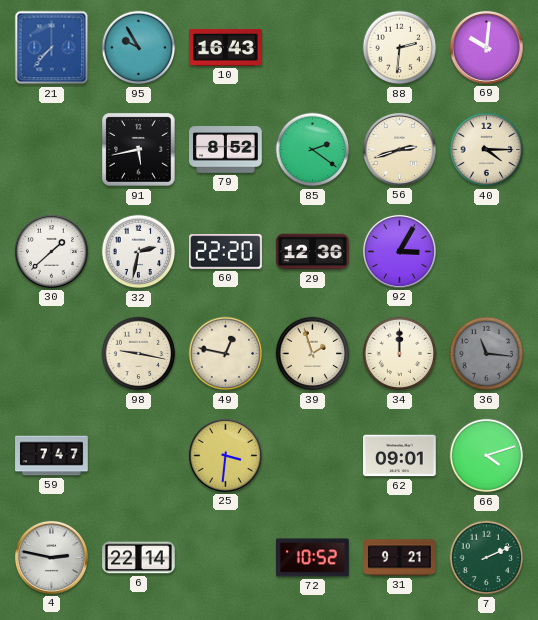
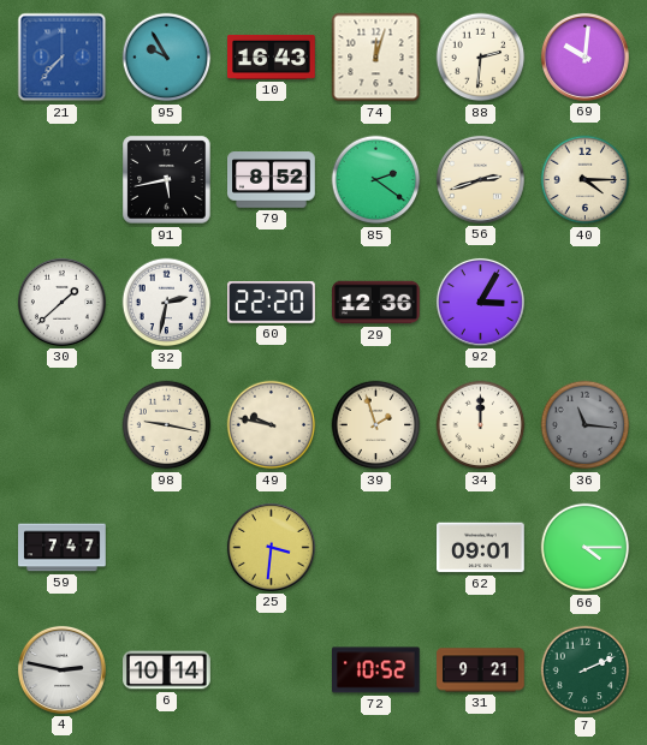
74: none -> 12:03
49: 12:47 -> 9:47
66: 4:12 -> 4:15
6: 22:14 -> 10:14
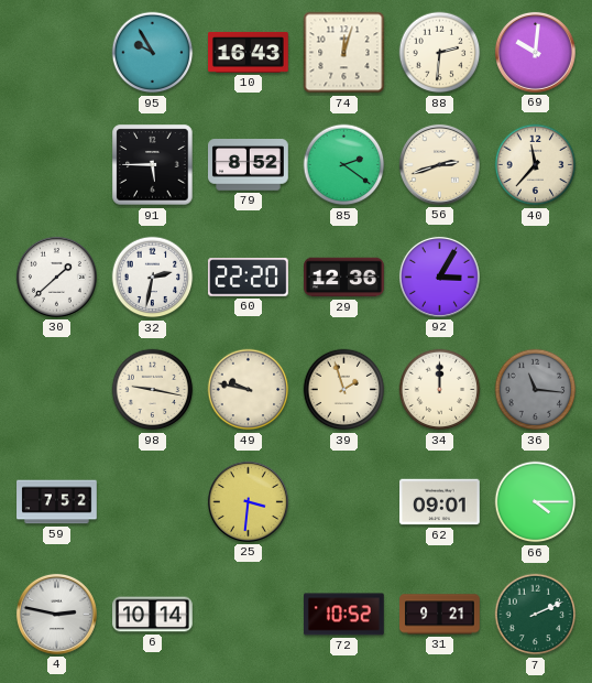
21: 7:37 -> none
91: 5:43 -> 5:45
40: 4:15 -> 11:37
59: 7:47 -> 7:52
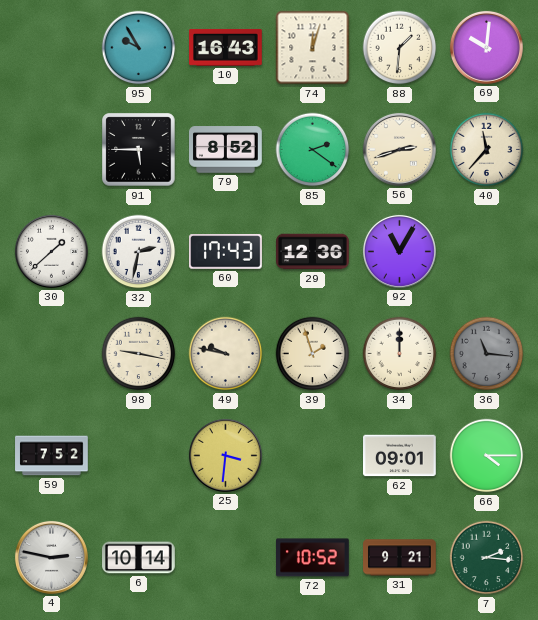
88: 2:31 -> 1:31
60: 22:20 -> 17:43
92: 3:05 -> 11:05
7: 2:11 -> 2:16
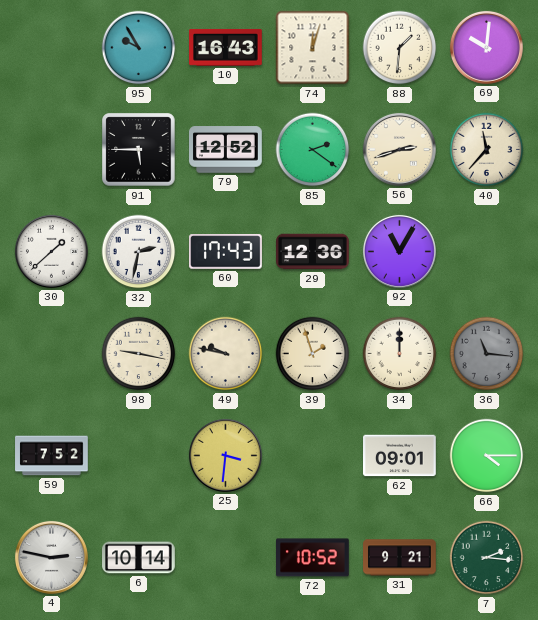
79: 8:52 -> 12:52
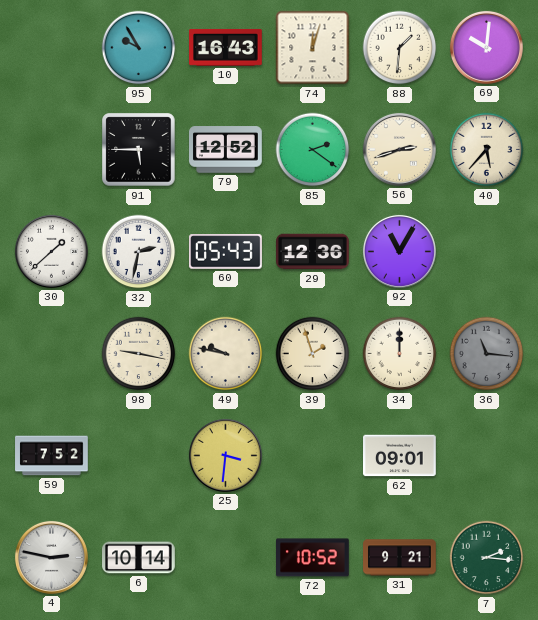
40: 11:37 -> 5:37
60: 17:43 -> 05:43
66: 4:15 -> none
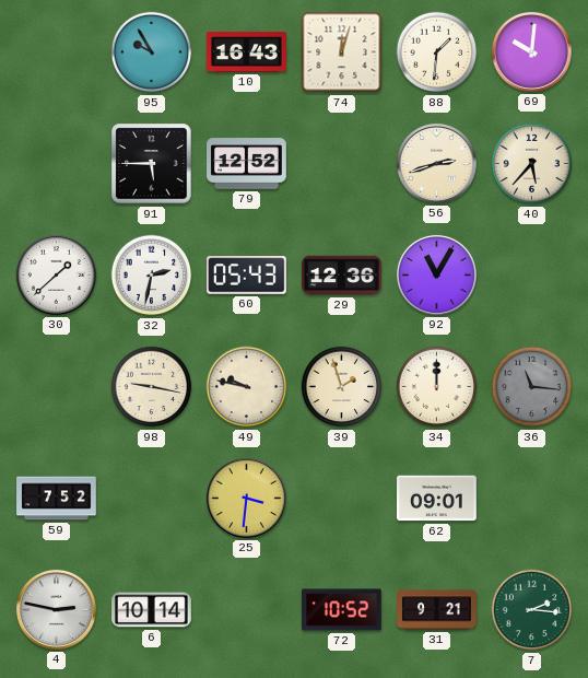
85: 2:21 -> none
